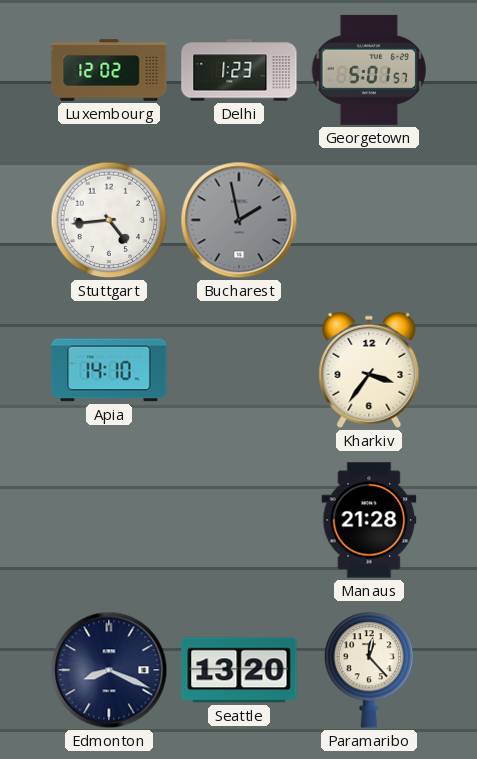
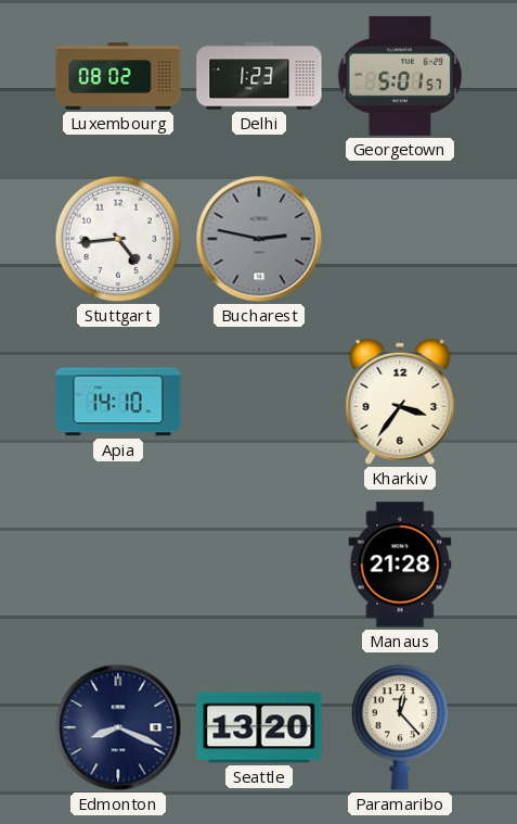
Luxembourg: 12:02 -> 08:02
Bucharest: 1:58 -> 2:47
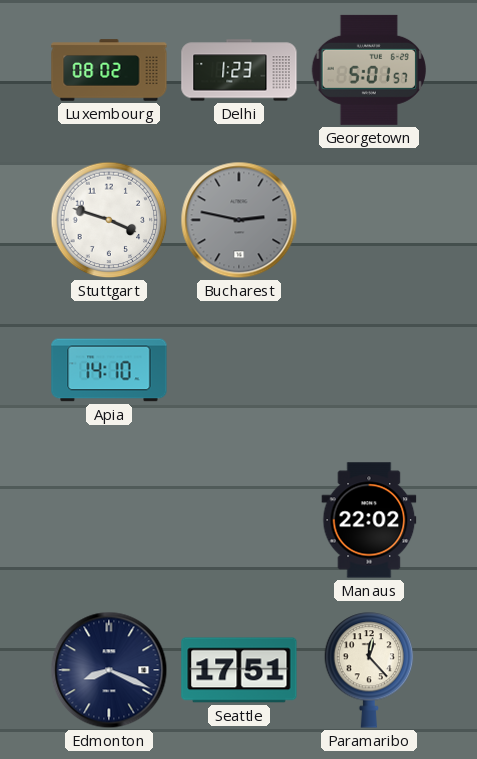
Stuttgart: 4:44 -> 3:48
Kharkiv: 3:36 -> none
Manaus: 21:28 -> 22:02
Seattle: 13:20 -> 17:51
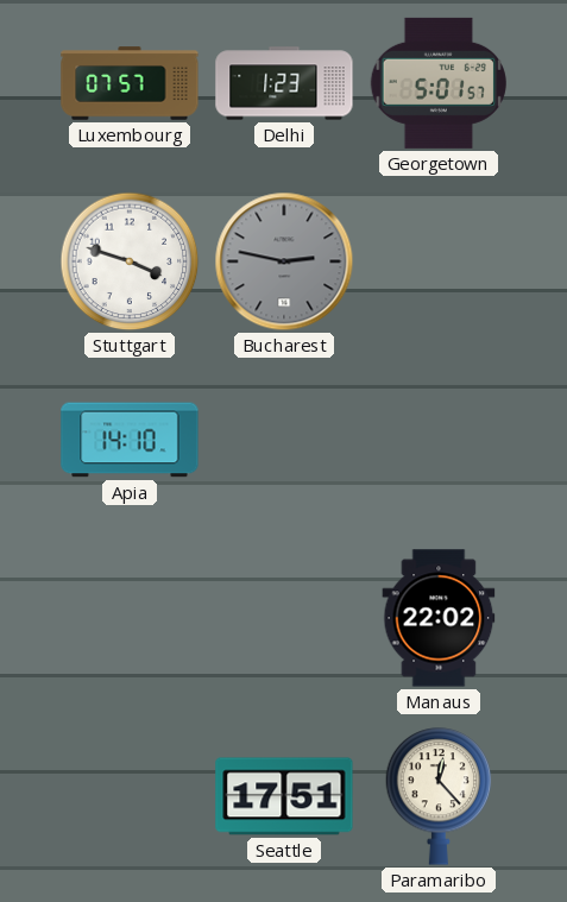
Luxembourg: 08:02 -> 07:57
Edmonton: 8:19 -> none
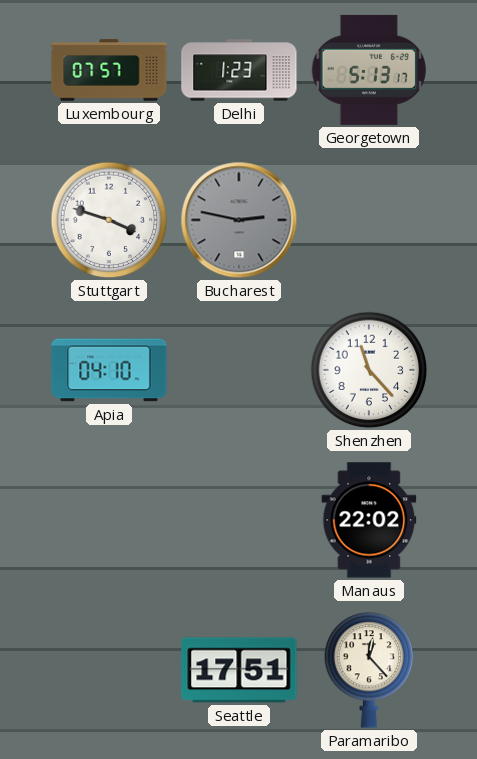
Georgetown: 5:01 -> 5:13
Apia: 14:10 -> 04:10
Shenzhen: none -> 11:23
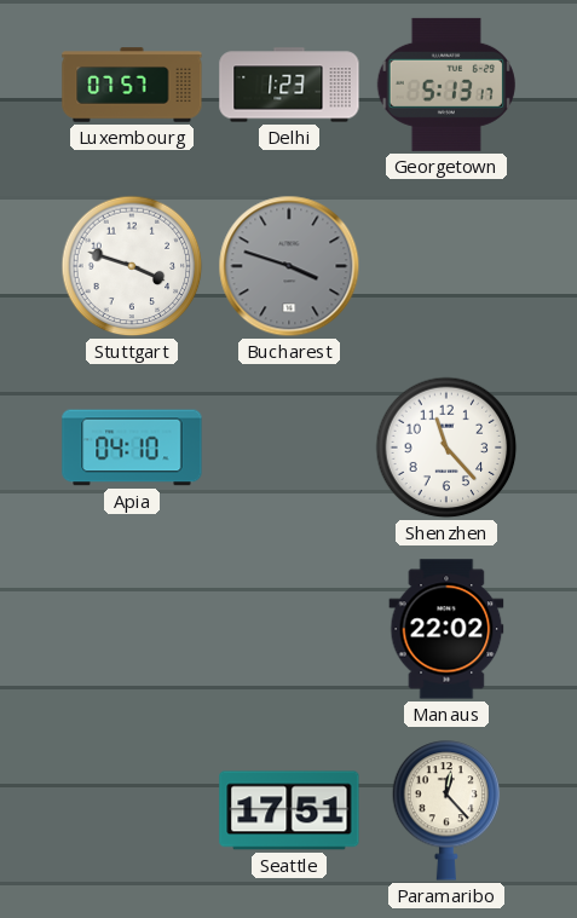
Bucharest: 2:47 -> 3:48
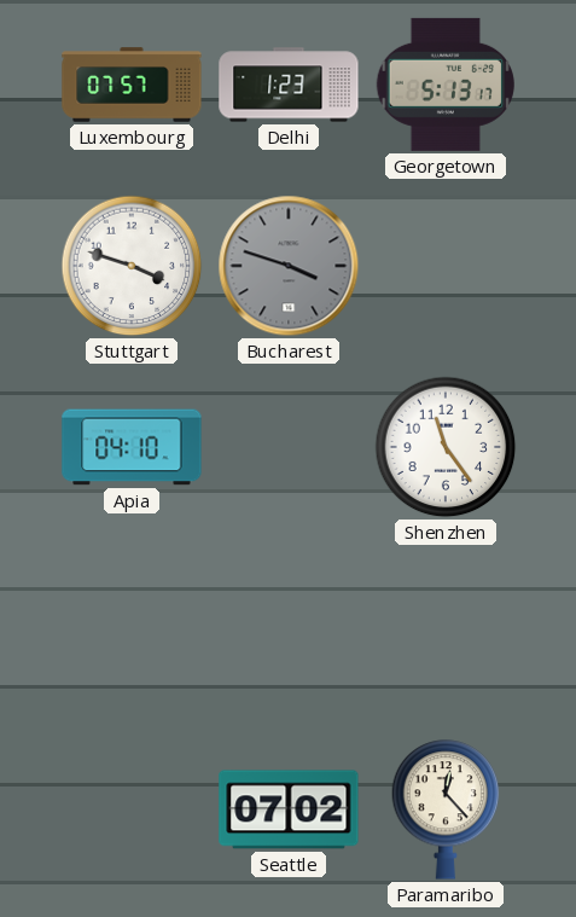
Shenzhen: 11:23 -> 11:24
Manaus: 22:02 -> none
Seattle: 17:51 -> 07:02
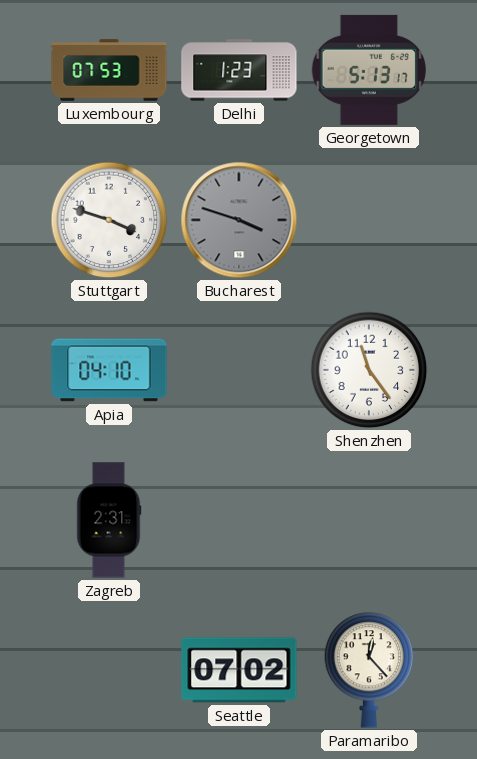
Luxembourg: 07:57 -> 07:53
Zagreb: none -> 2:31
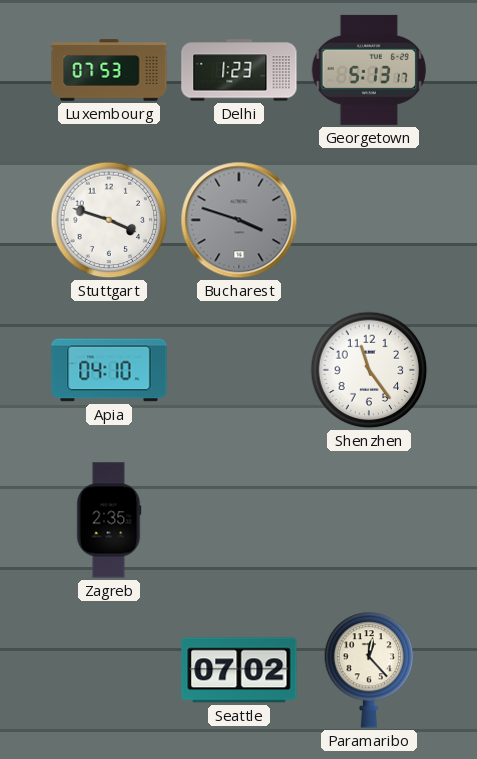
Zagreb: 2:31 -> 2:35
